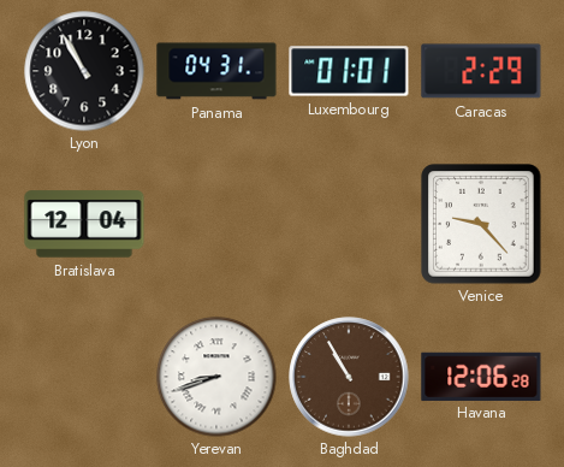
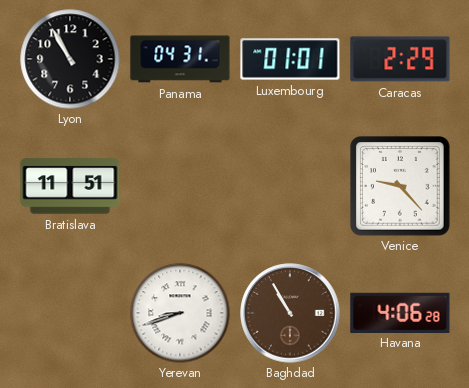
Bratislava: 12:04 -> 11:51
Havana: 12:06 -> 4:06
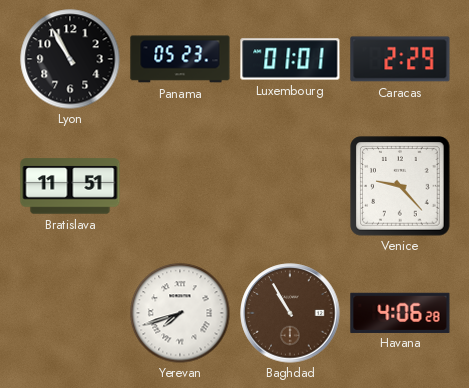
Panama: 04:31 -> 05:23
Yerevan: 8:42 -> 7:42
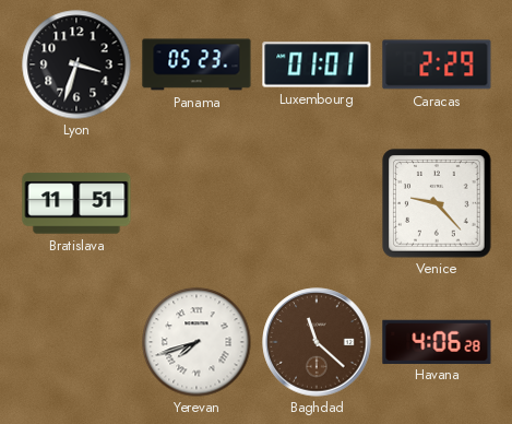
Lyon: 10:55 -> 3:33
Baghdad: 10:55 -> 11:22
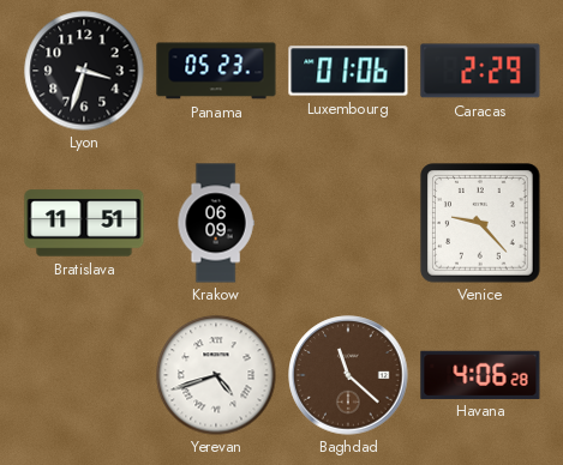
Luxembourg: 01:01 -> 01:06
Krakow: none -> 06:09
Yerevan: 7:42 -> 4:42
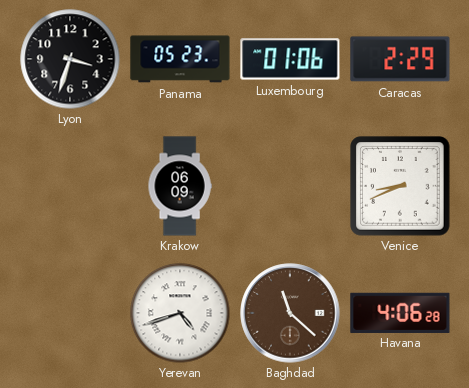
Bratislava: 11:51 -> none
Venice: 9:23 -> 8:41
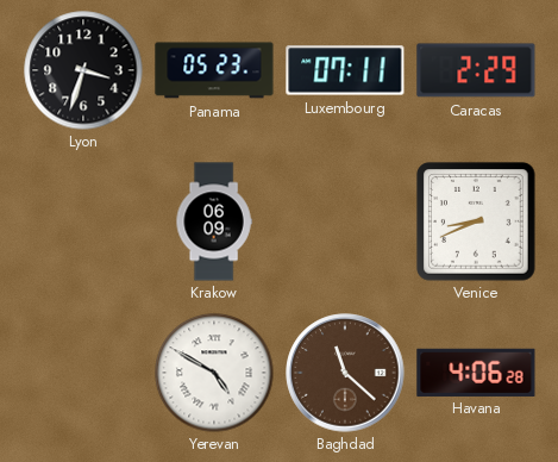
Luxembourg: 01:06 -> 07:11
Yerevan: 4:42 -> 4:50
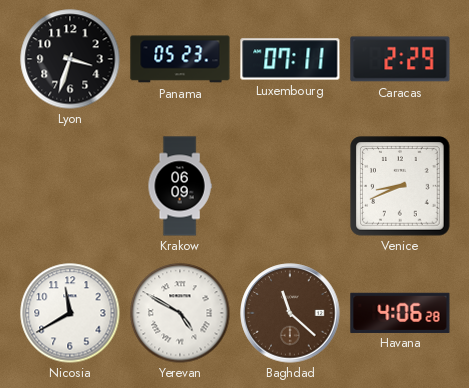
Nicosia: none -> 11:40
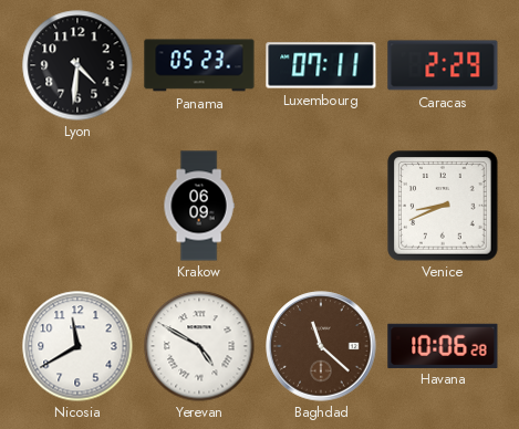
Lyon: 3:33 -> 4:31
Havana: 4:06 -> 10:06
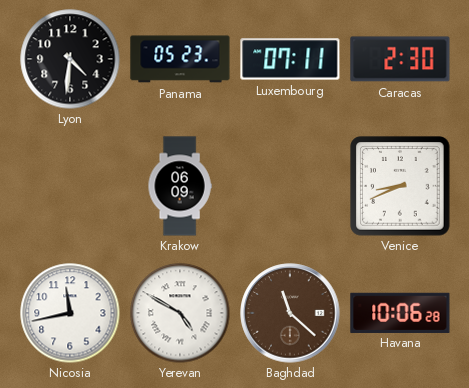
Caracas: 2:29 -> 2:30
Nicosia: 11:40 -> 11:43
